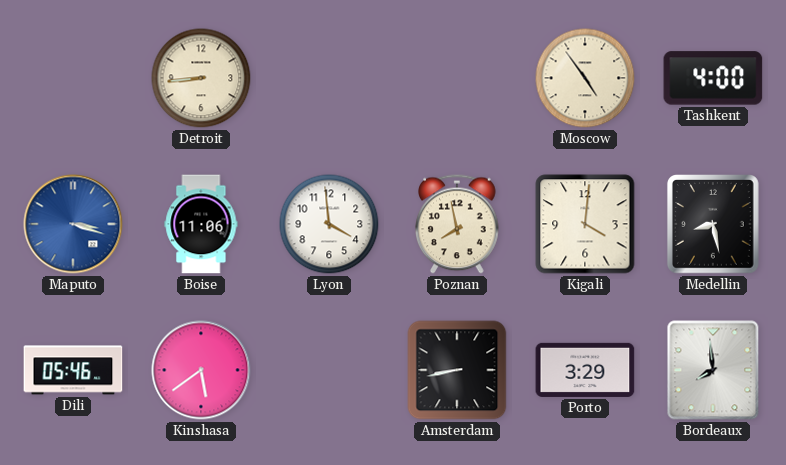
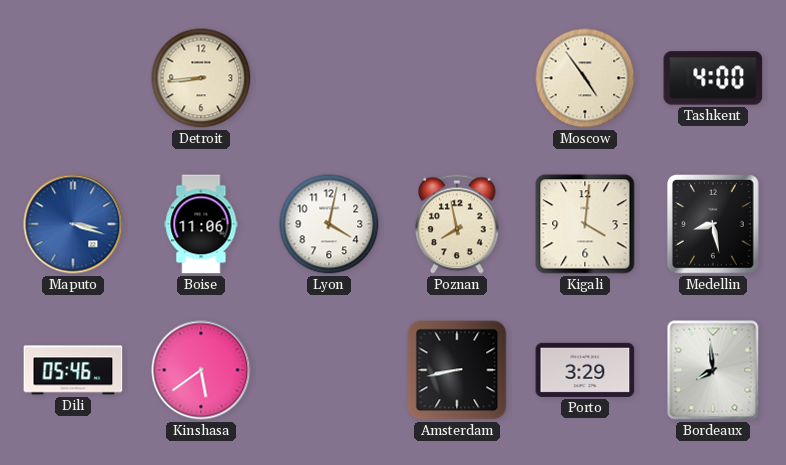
Lyon: 3:59 -> 4:02
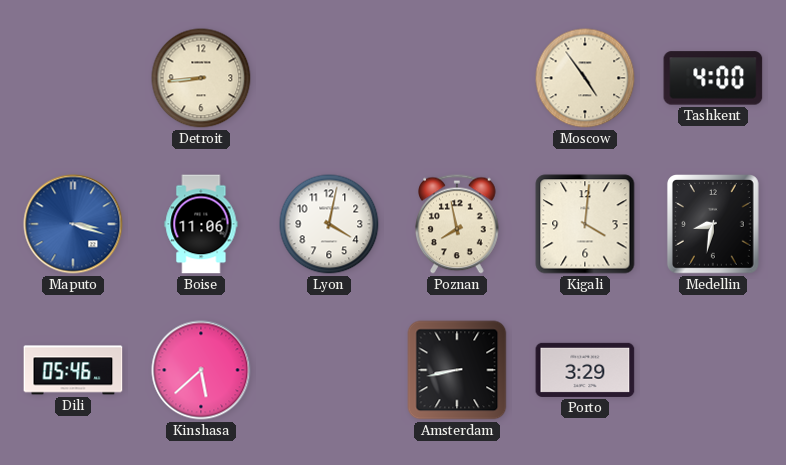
Medellin: 8:28 -> 8:32
Kinshasa: 5:39 -> 5:38
Bordeaux: 7:59 -> none
